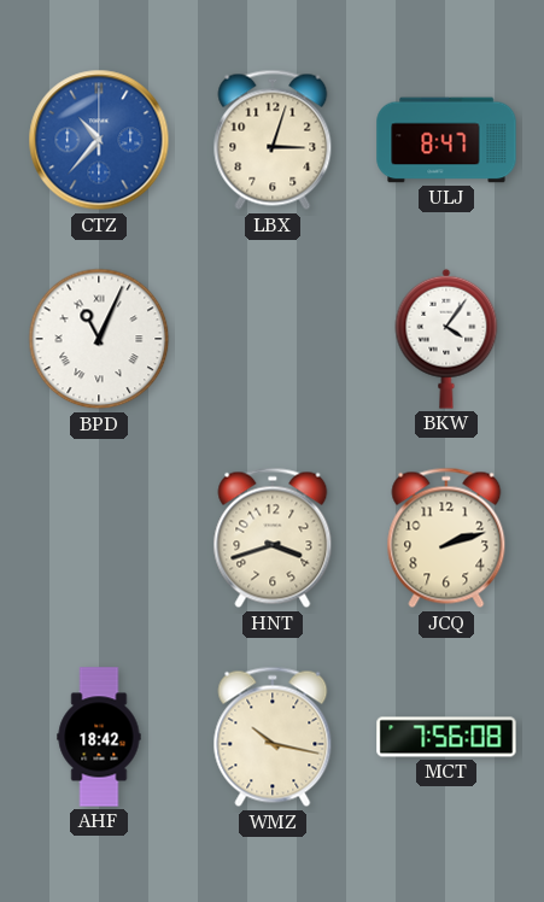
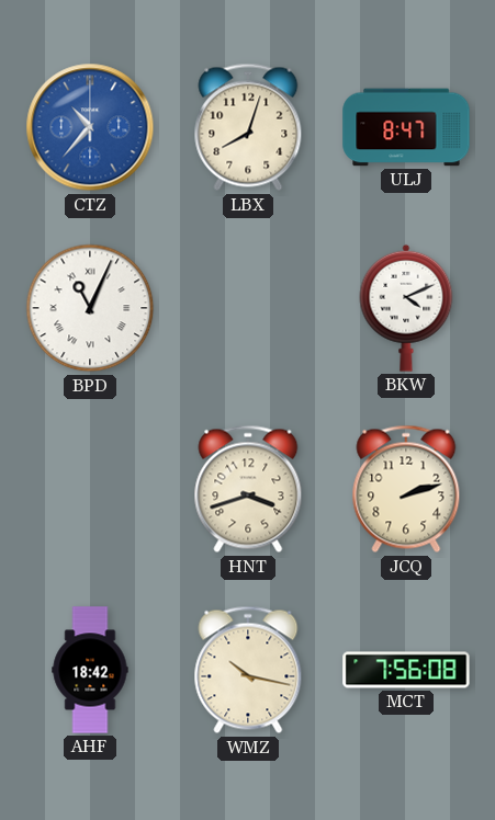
LBX: 3:03 -> 8:03
BKW: 4:06 -> 4:11
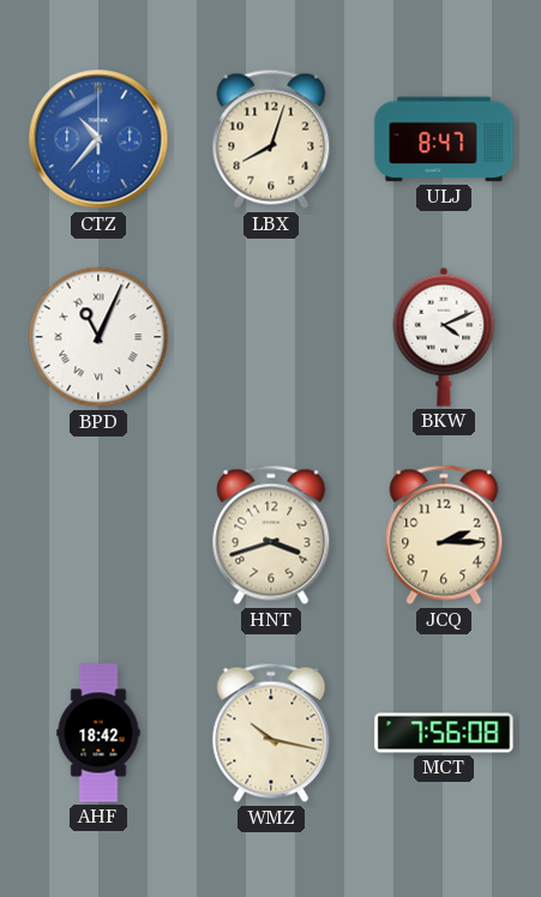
JCQ: 2:12 -> 2:15
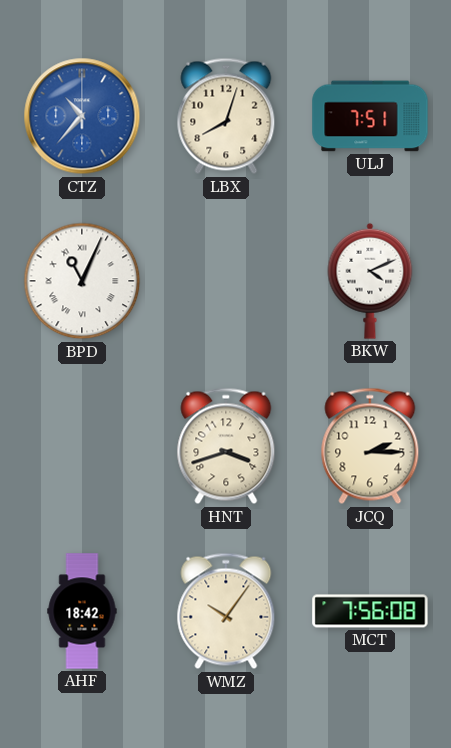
ULJ: 8:47 -> 7:51
WMZ: 10:17 -> 10:06
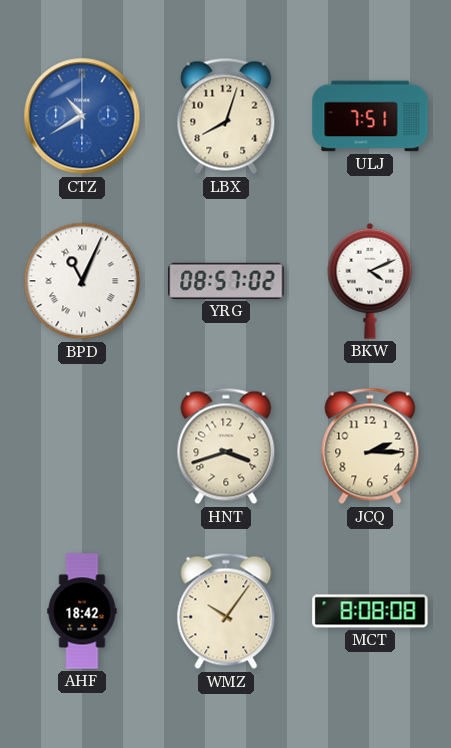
CTZ: 10:37 -> 10:40
YRG: none -> 08:57
MCT: 7:56 -> 8:08
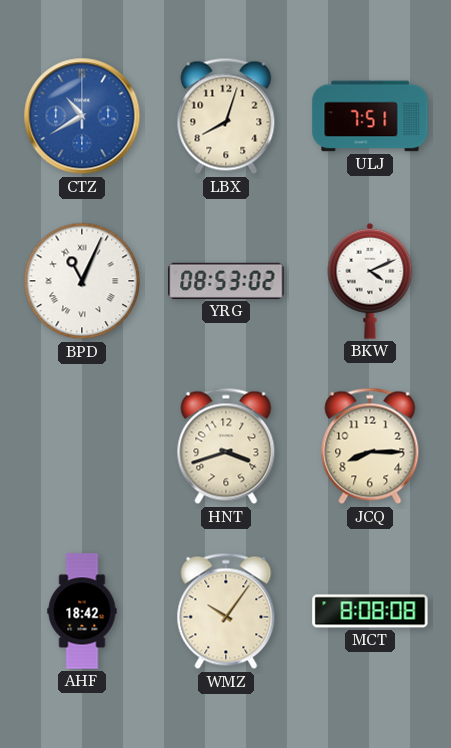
YRG: 08:57 -> 08:53
JCQ: 2:15 -> 8:15
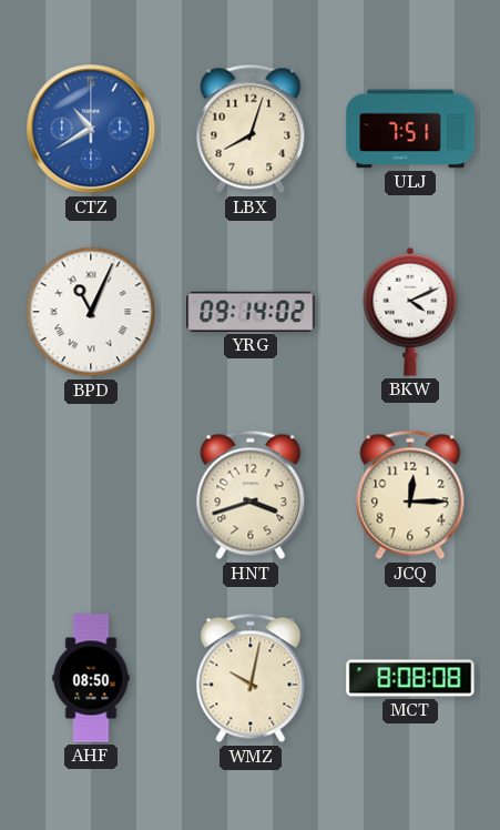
YRG: 08:53 -> 09:14
JCQ: 8:15 -> 12:15
AHF: 18:42 -> 08:50
WMZ: 10:06 -> 10:02
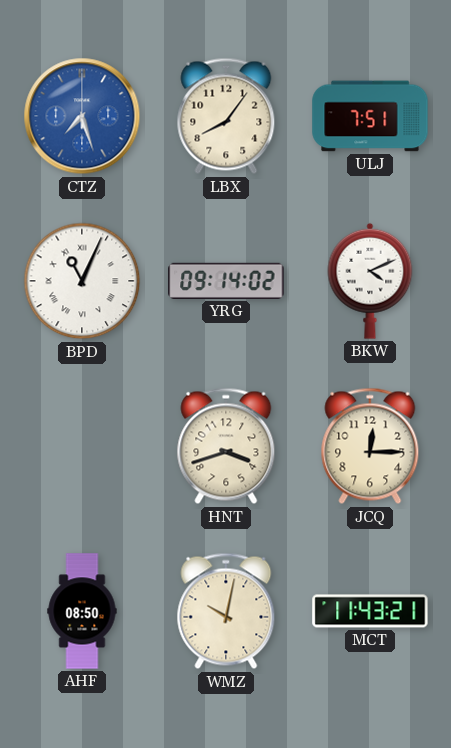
CTZ: 10:40 -> 7:27
LBX: 8:03 -> 8:06
MCT: 8:08 -> 11:43
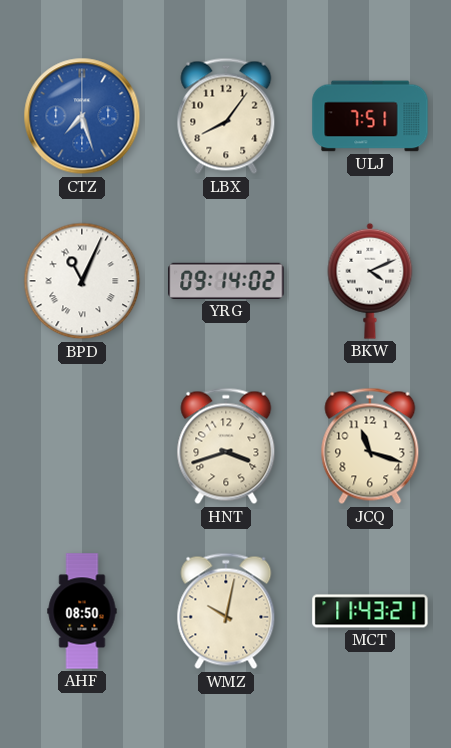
JCQ: 12:15 -> 11:18
